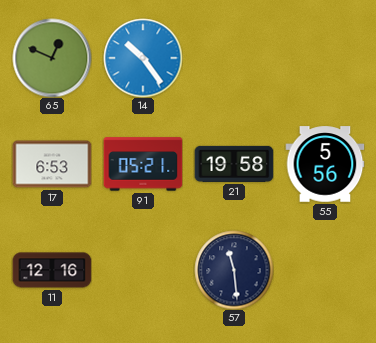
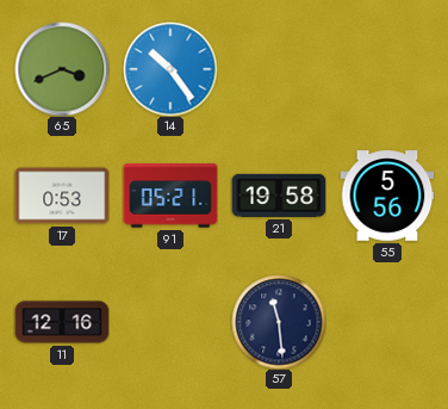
65: 12:49 -> 3:41
17: 6:53 -> 0:53
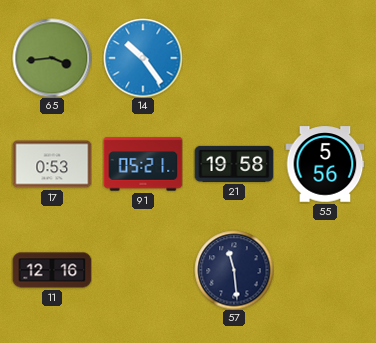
65: 3:41 -> 3:44
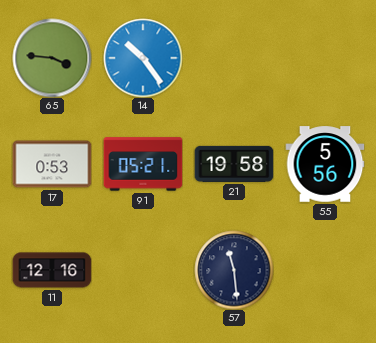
65: 3:44 -> 3:46
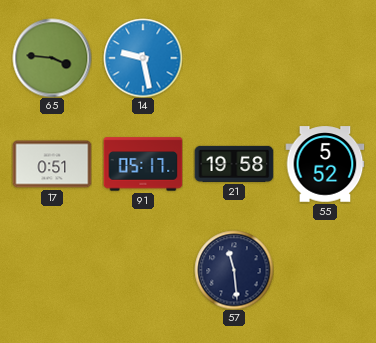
14: 10:24 -> 9:28
17: 0:53 -> 0:51
91: 05:21 -> 05:17
55: 5:56 -> 5:52
11: 12:16 -> none
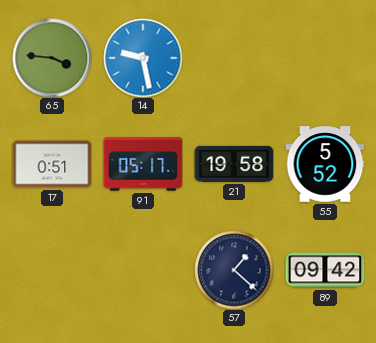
57: 11:29 -> 1:22
89: none -> 09:42
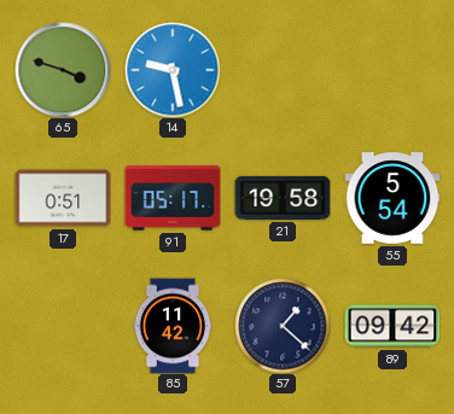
65: 3:46 -> 3:48
55: 5:52 -> 5:54
85: none -> 11:42
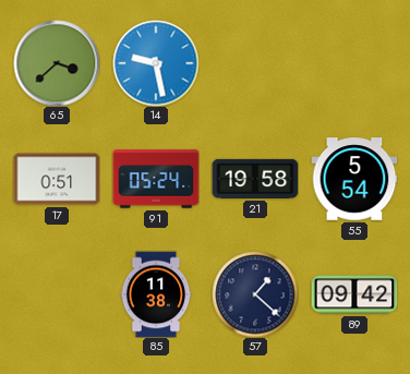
65: 3:48 -> 3:38
91: 05:17 -> 05:24
85: 11:42 -> 11:38
